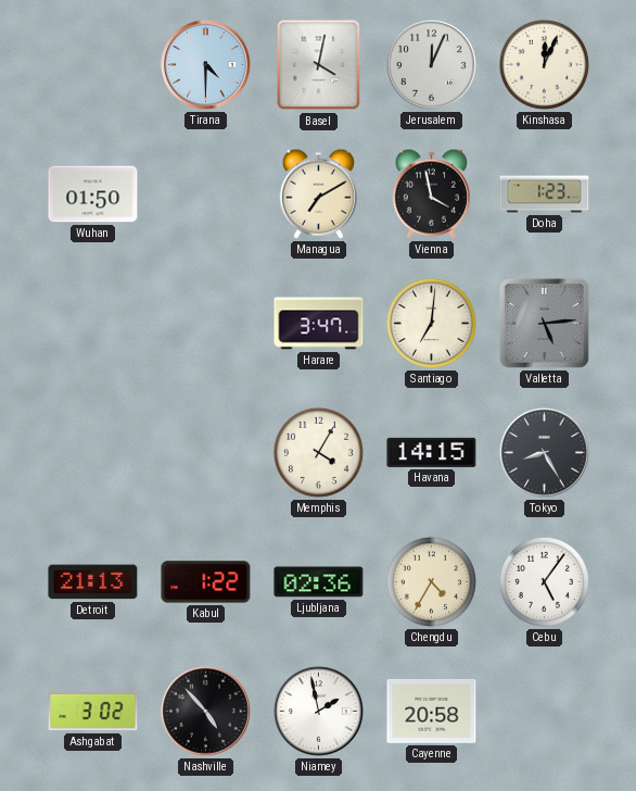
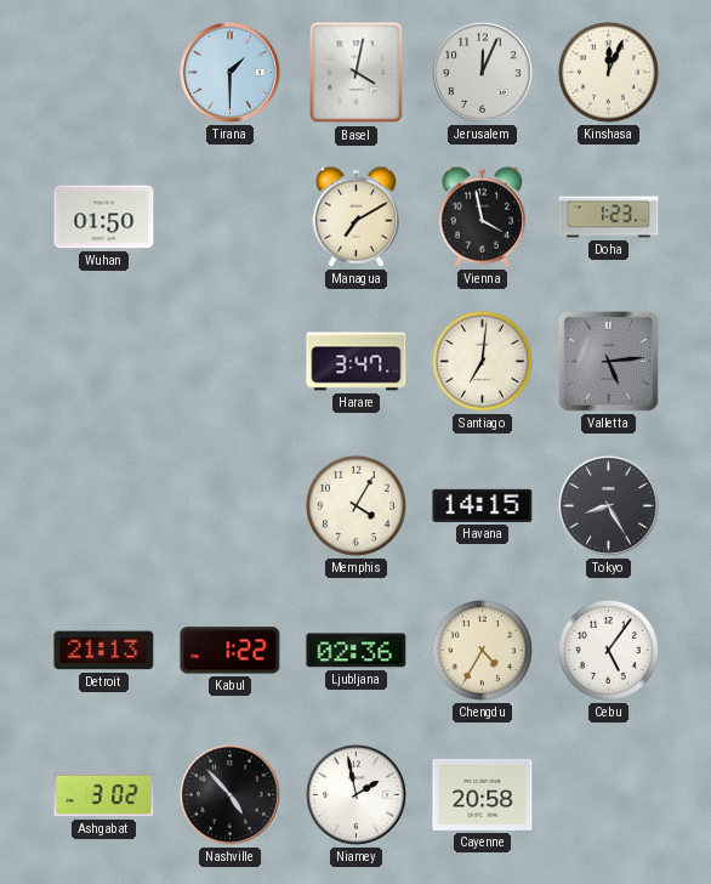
Tirana: 4:30 -> 1:30
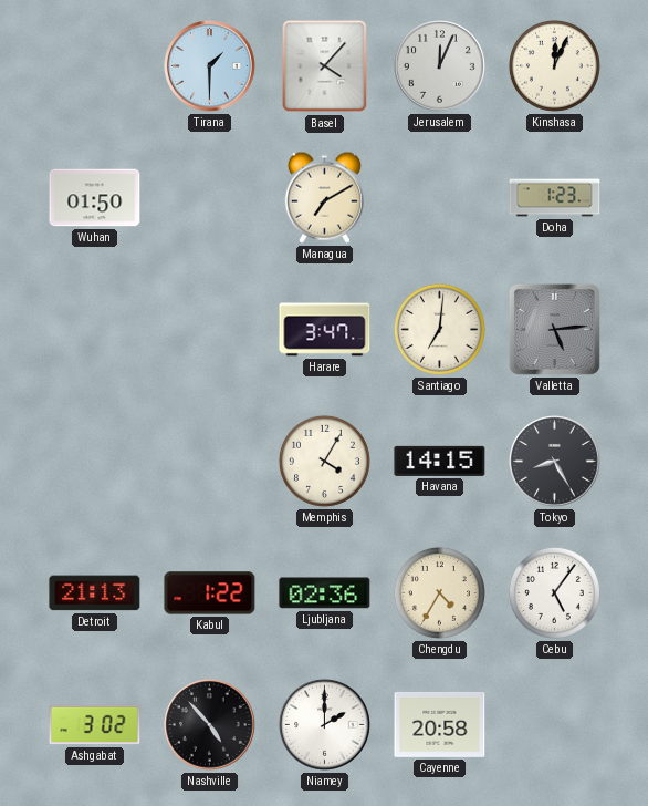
Basel: 4:02 -> 4:07
Vienna: 3:58 -> none
Niamey: 1:58 -> 2:00
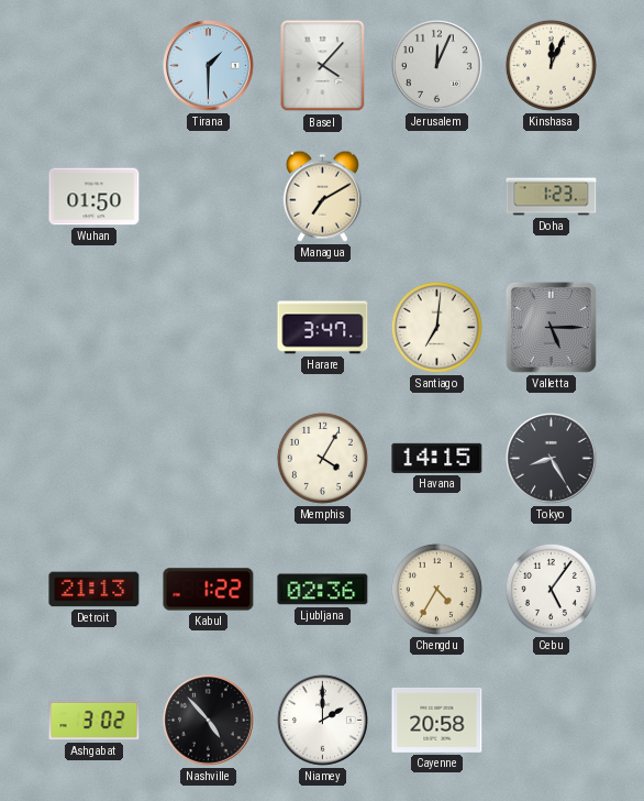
Valletta: 5:14 -> 5:15
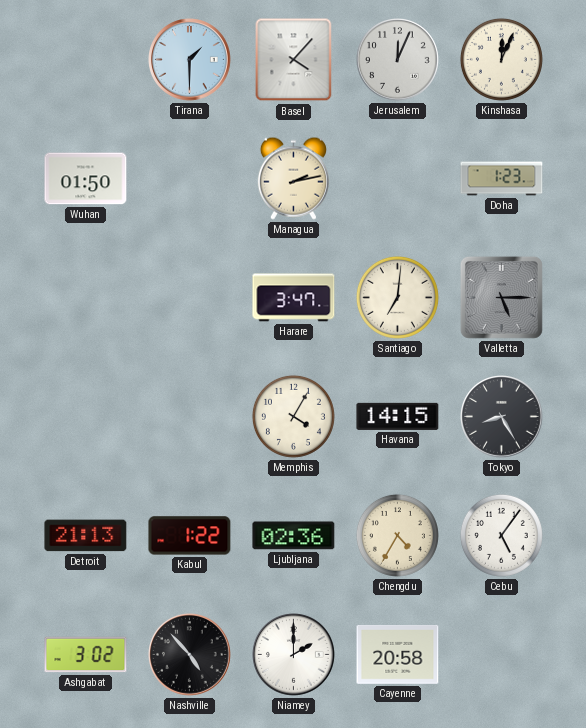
Managua: 7:10 -> 2:13
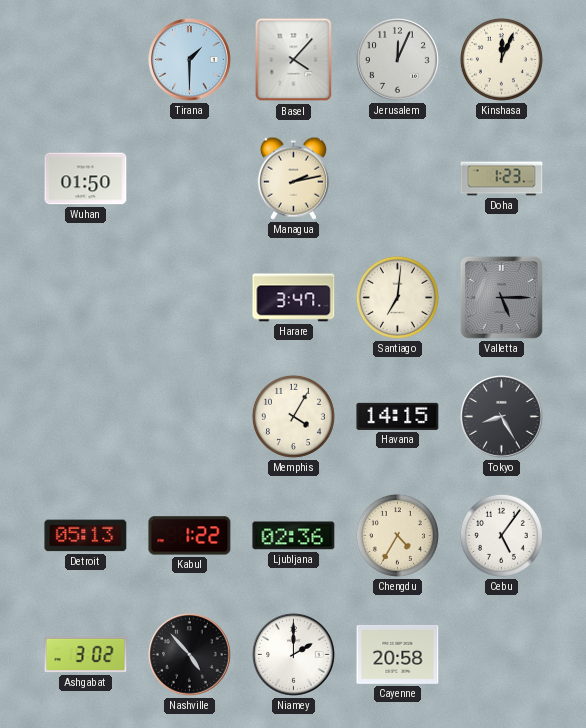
Detroit: 21:13 -> 05:13
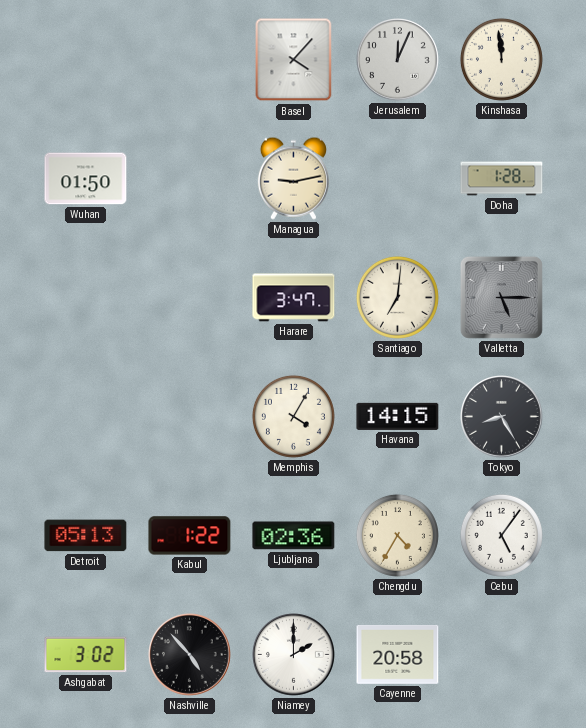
Tirana: 1:30 -> none
Kinshasa: 12:04 -> 11:59
Managua: 2:13 -> 9:13
Doha: 1:23 -> 1:28
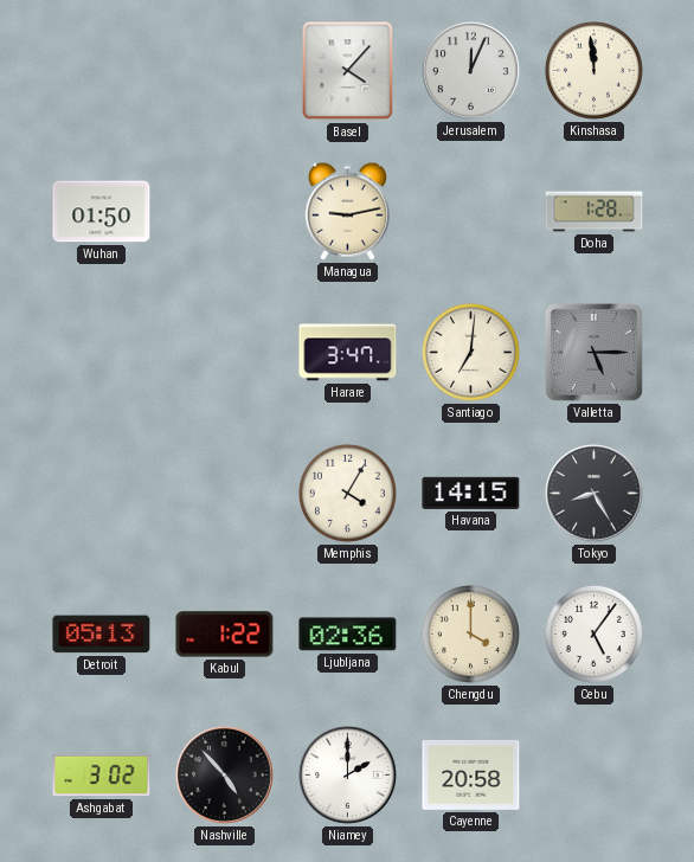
Chengdu: 4:35 -> 4:00
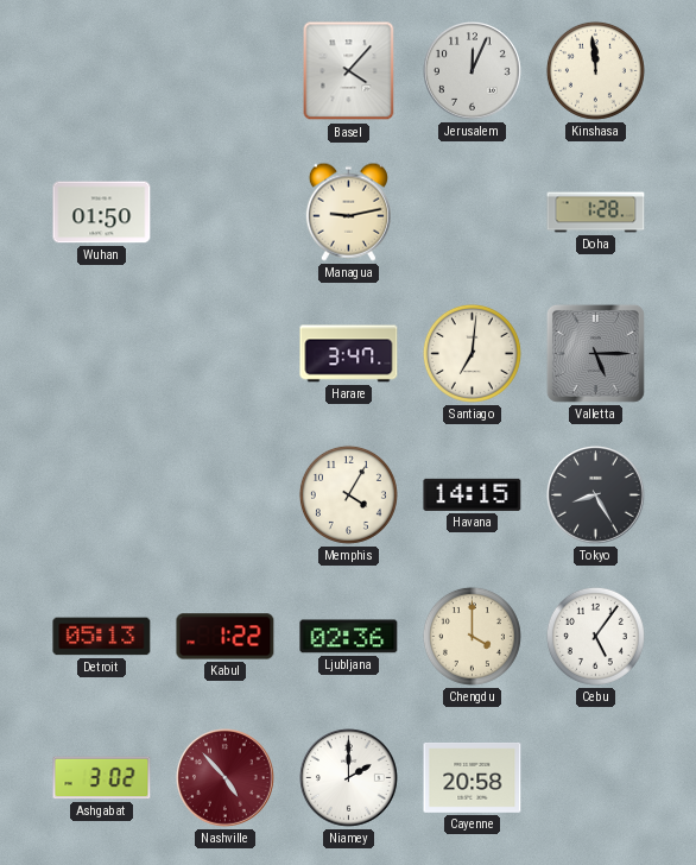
Nashville dial: black -> burgundy
